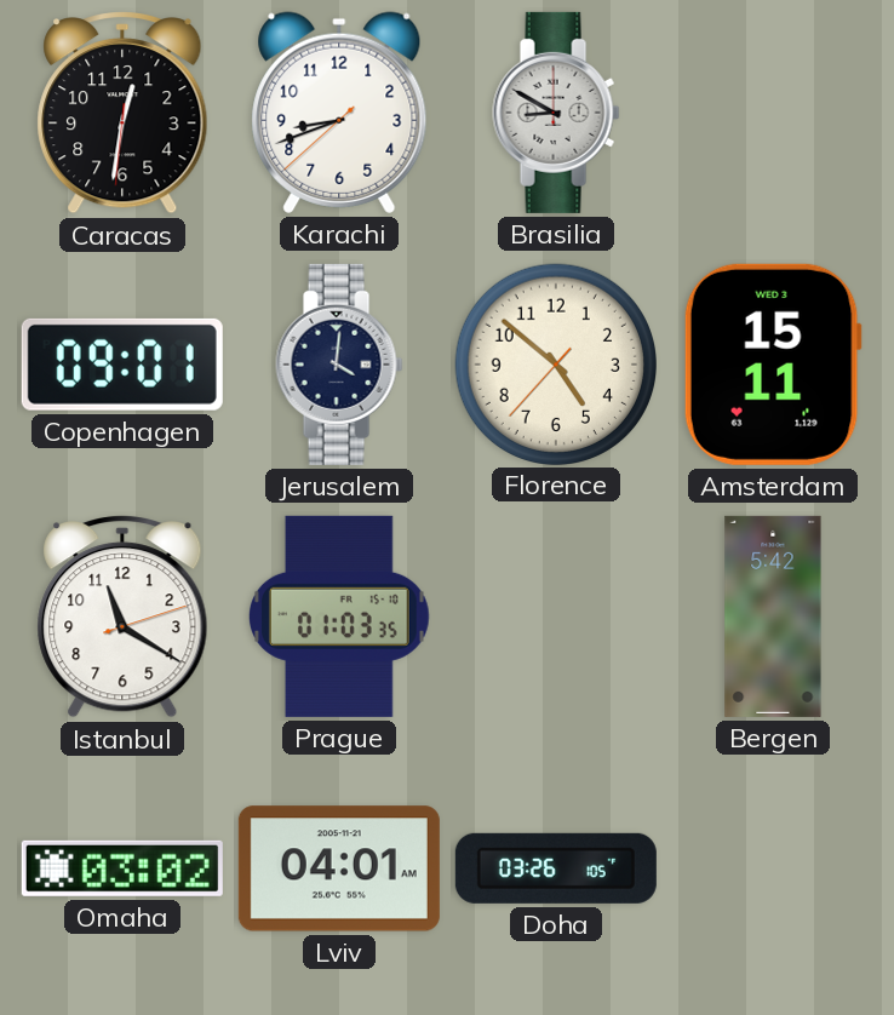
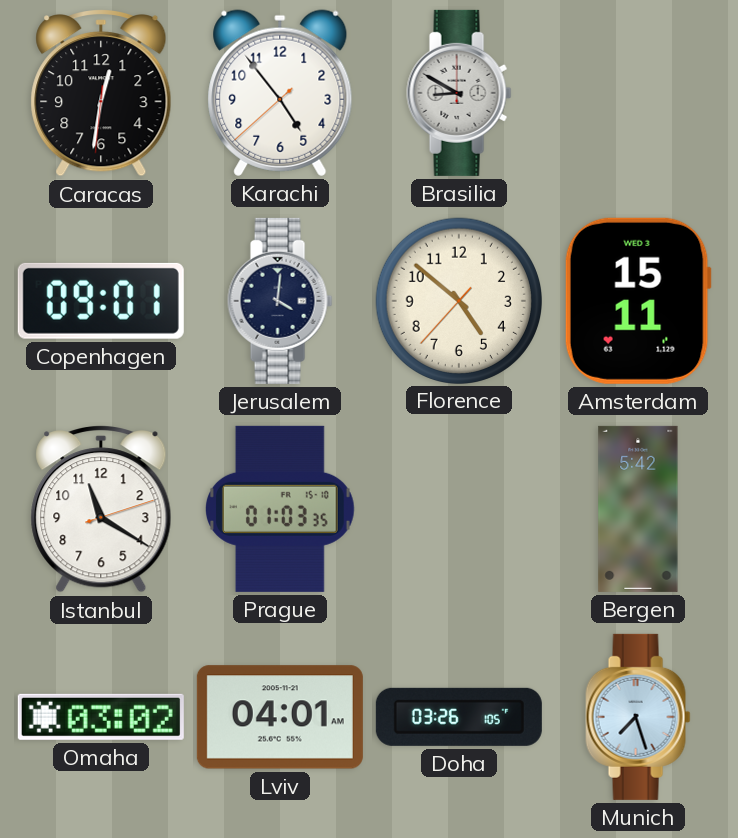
Karachi: 8:41 -> 4:53
Munich: none -> 7:27
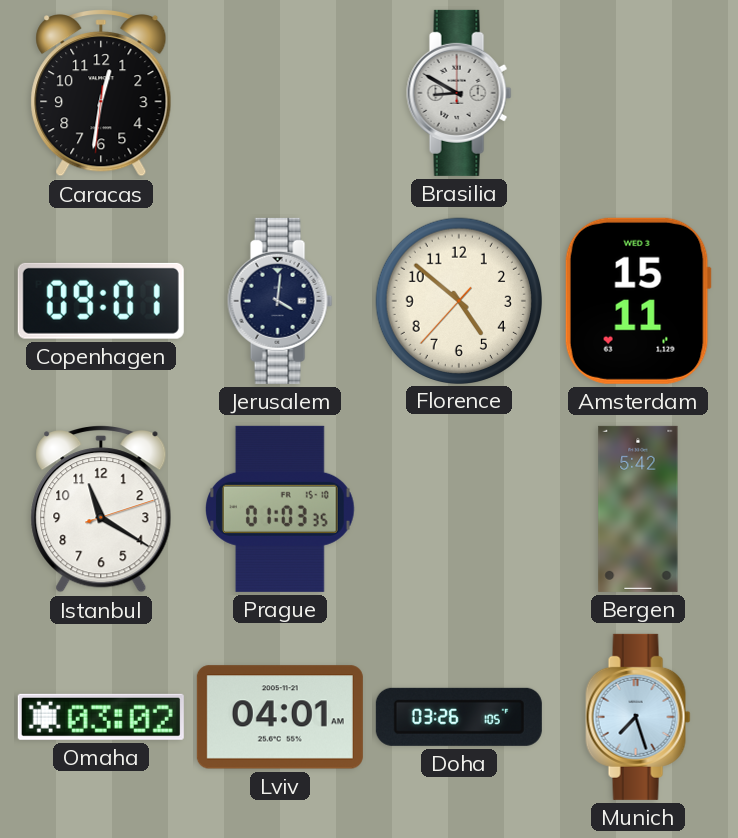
Karachi: 4:53 -> none
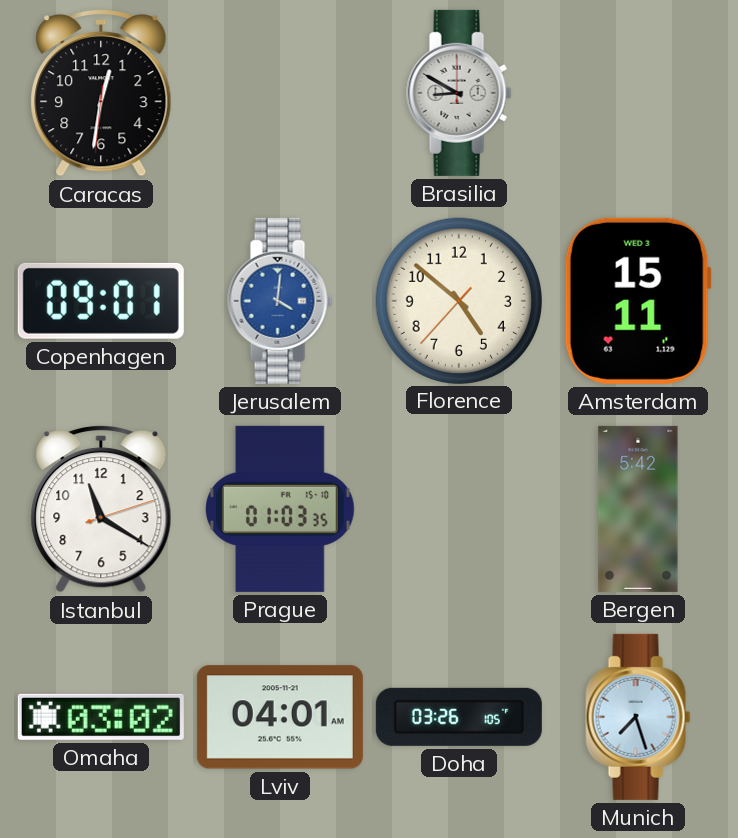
Jerusalem dial: navy -> blue
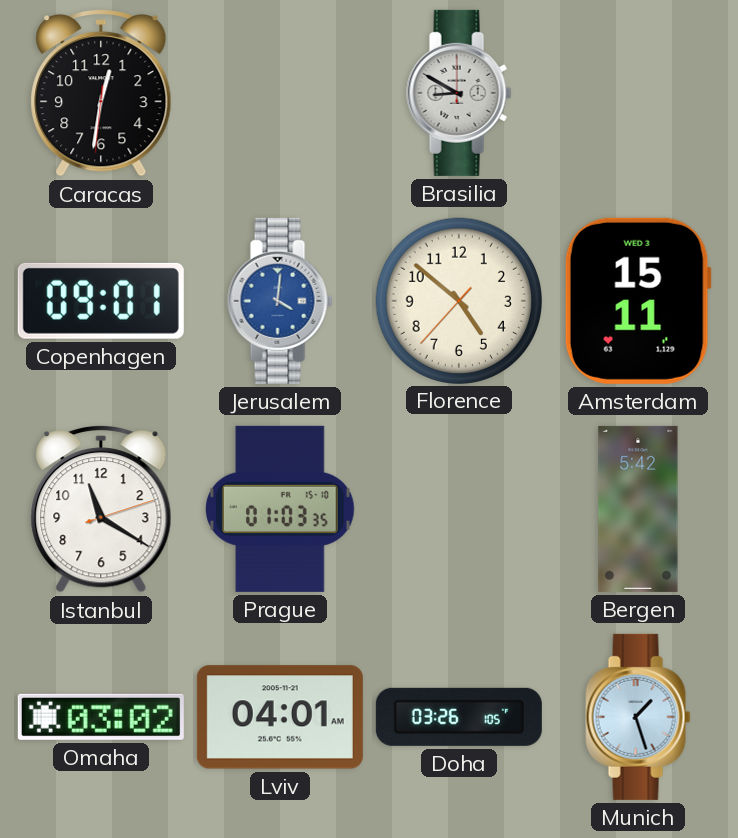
Munich: 7:27 -> 1:27
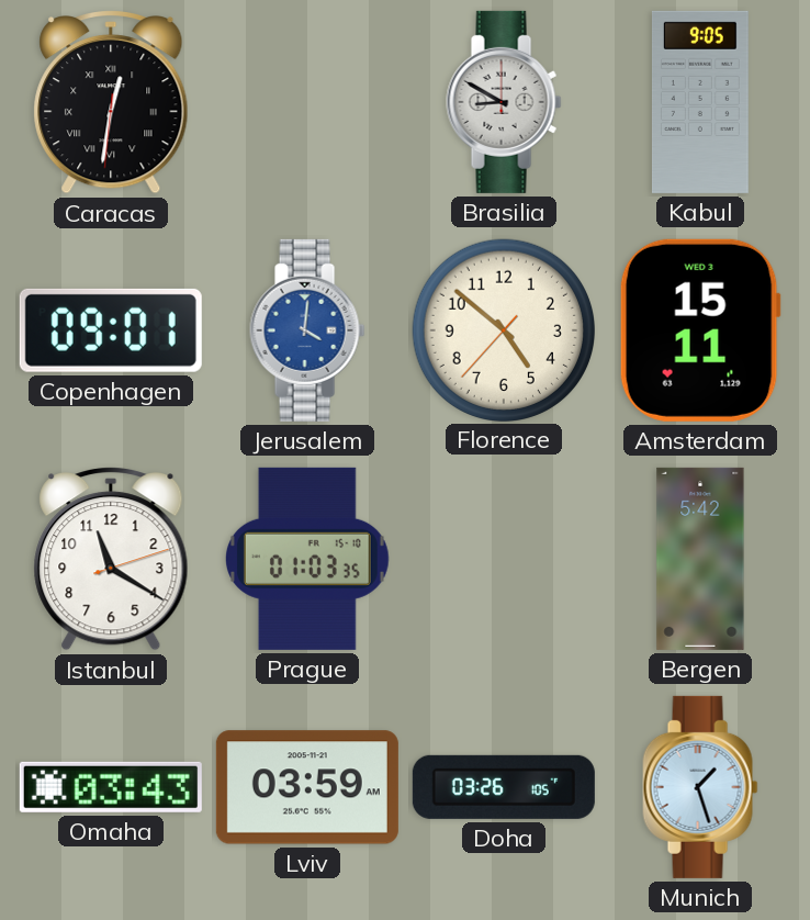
Caracas numerals: Arabic -> Roman
Kabul: none -> 9:05
Omaha: 03:02 -> 03:43
Lviv: 04:01 -> 03:59
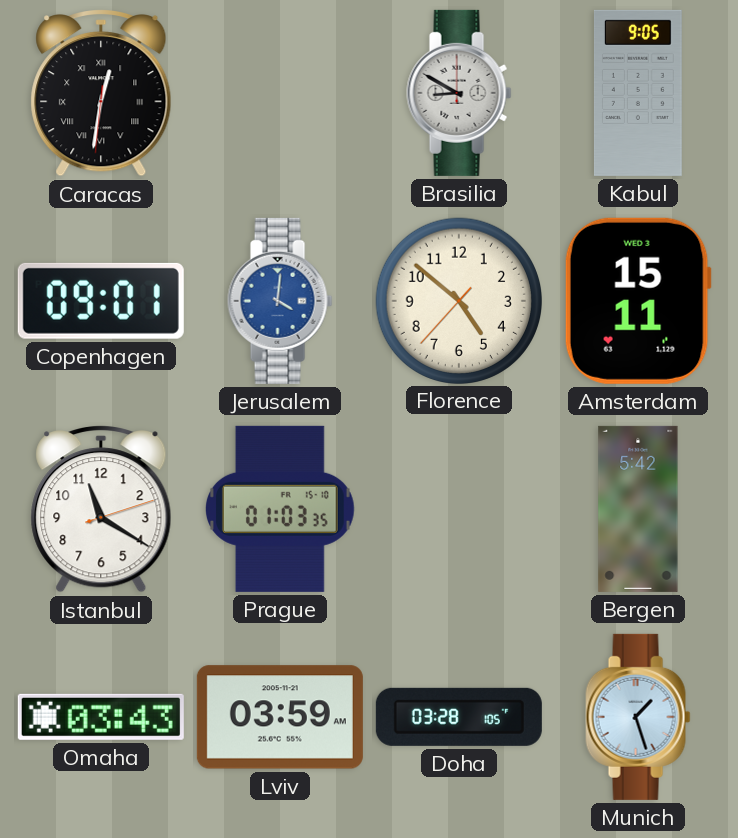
Doha: 03:26 -> 03:28
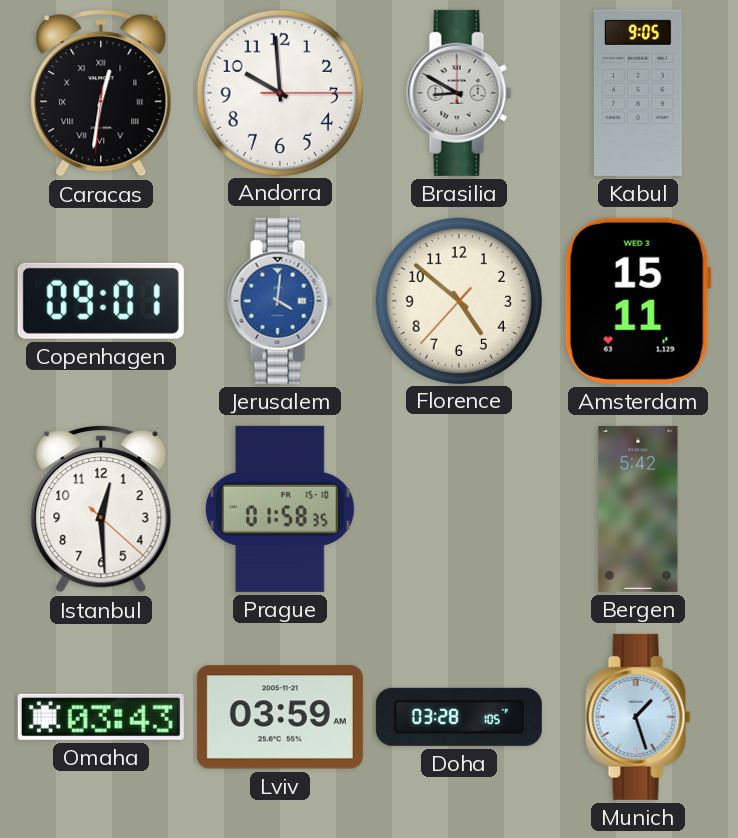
Andorra: none -> 9:59
Istanbul: 11:20 -> 12:29
Prague: 01:03 -> 01:58
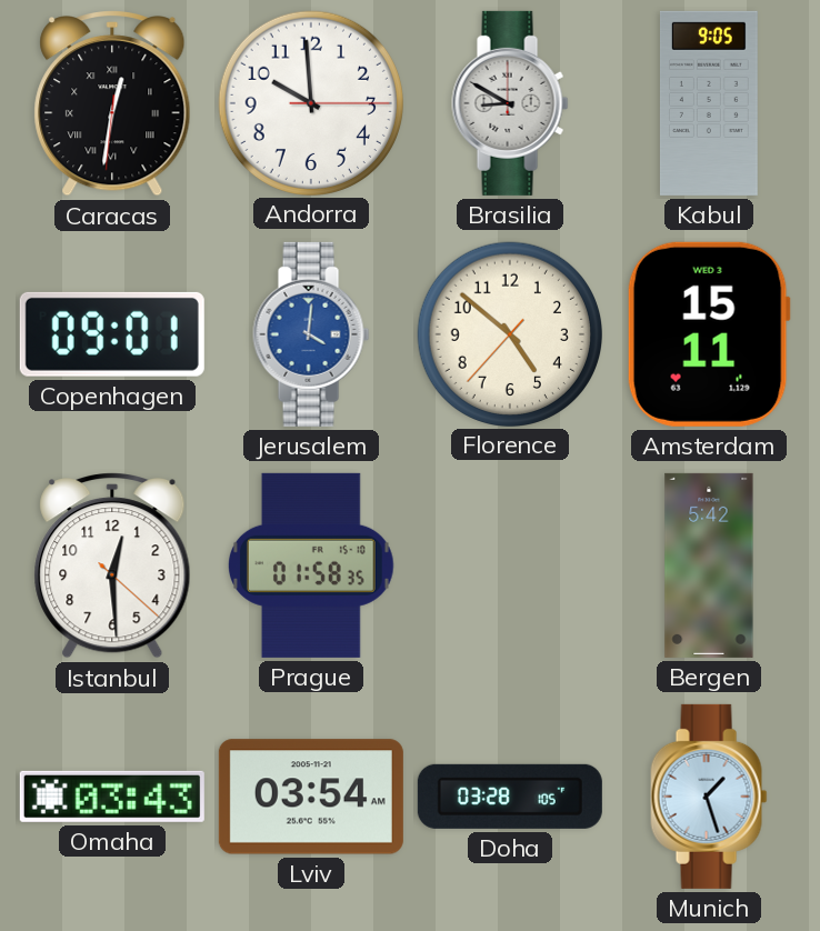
Lviv: 03:59 -> 03:54
